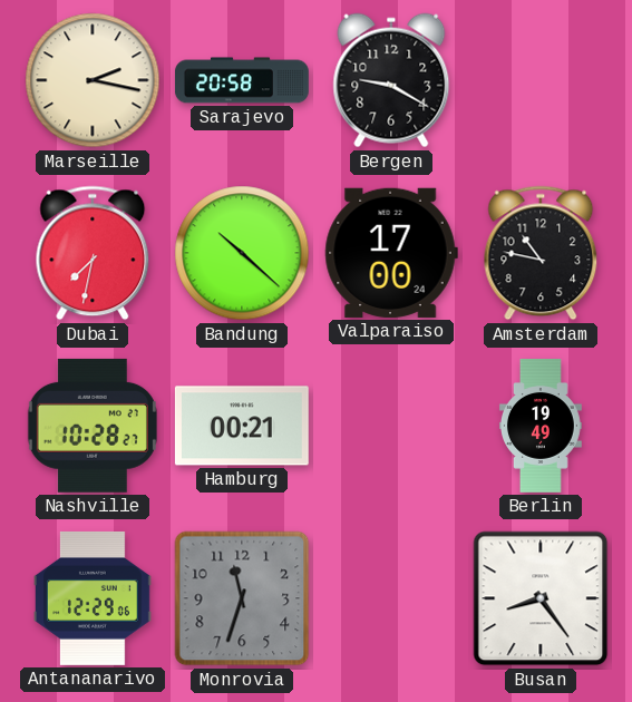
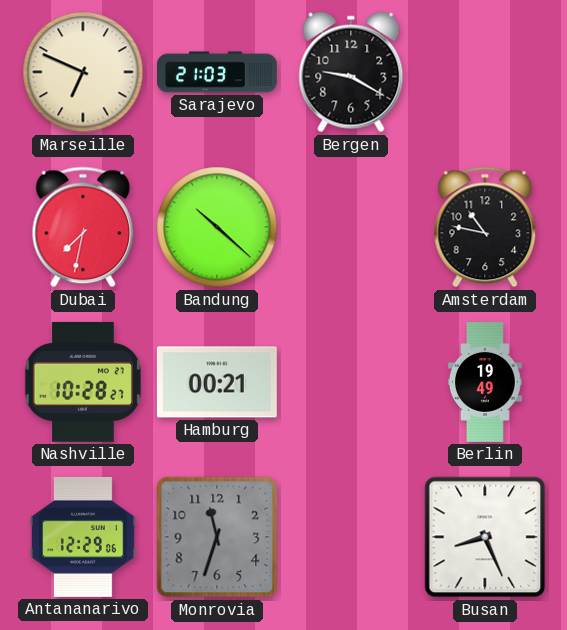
Marseille: 2:17 -> 6:49
Sarajevo: 20:58 -> 21:03
Valparaiso: 17:00 -> none
Busan: 8:24 -> 8:26
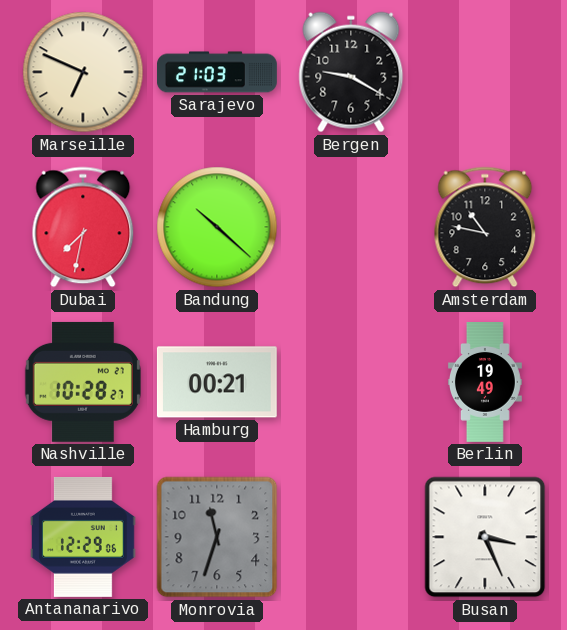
Busan: 8:26 -> 3:26
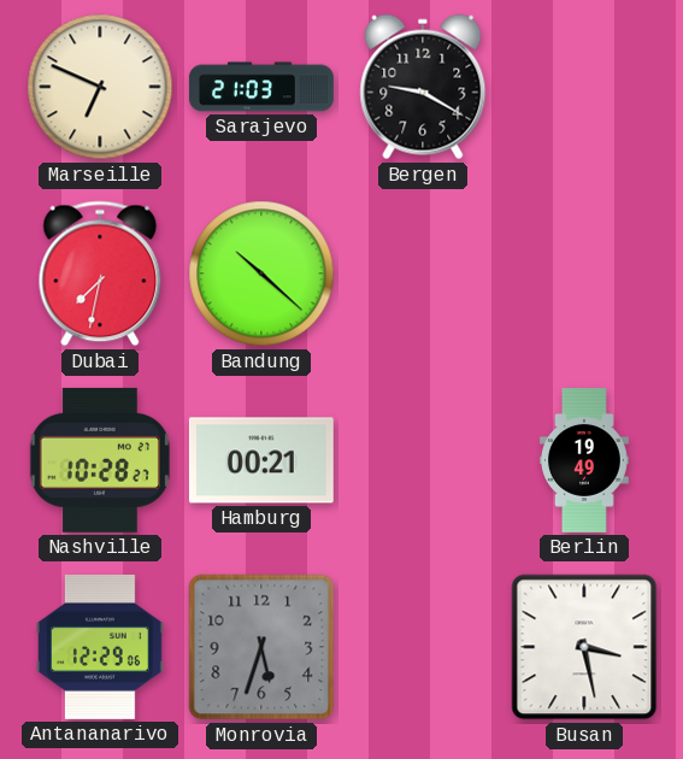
Amsterdam: 10:47 -> none
Monrovia: 11:33 -> 5:33
Busan: 3:26 -> 3:28
